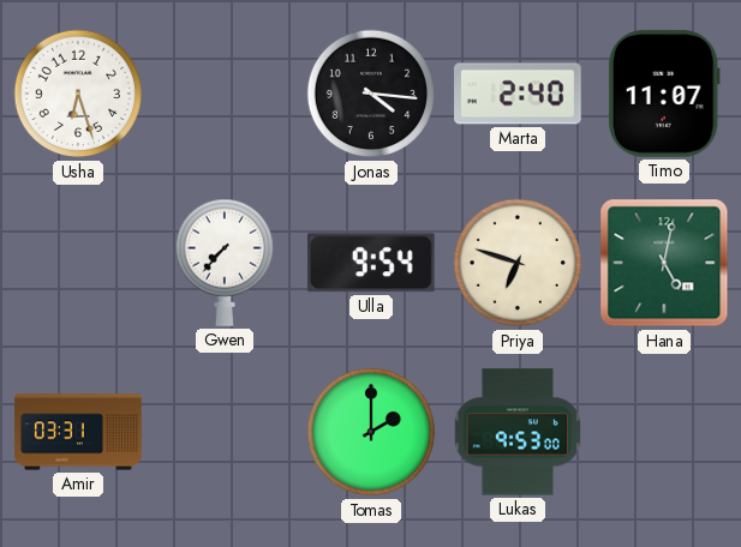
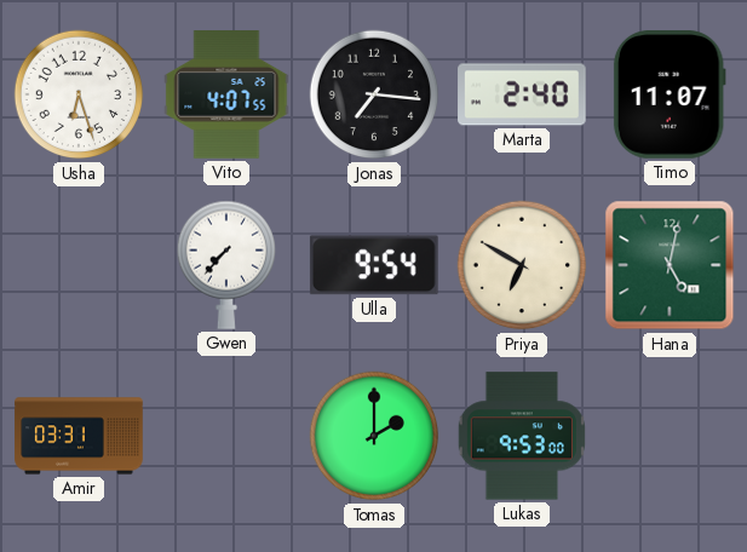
Vito: none -> 4:07
Jonas: 4:16 -> 7:16
Priya: 6:48 -> 6:50
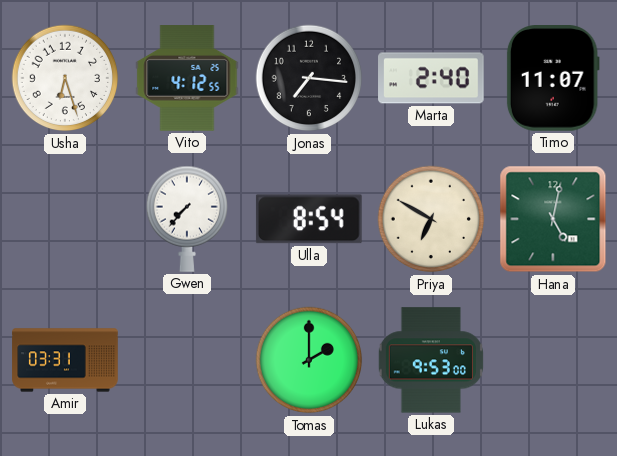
Vito: 4:07 -> 4:12
Ulla: 9:54 -> 8:54
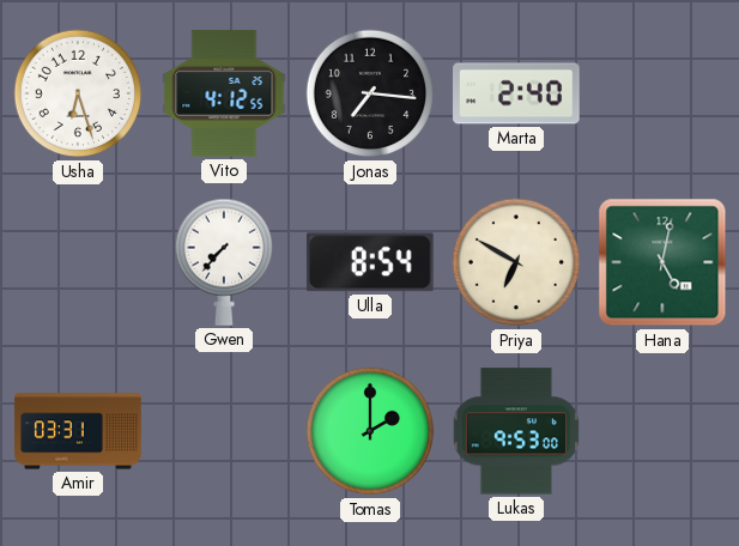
Timo: 11:07 -> none
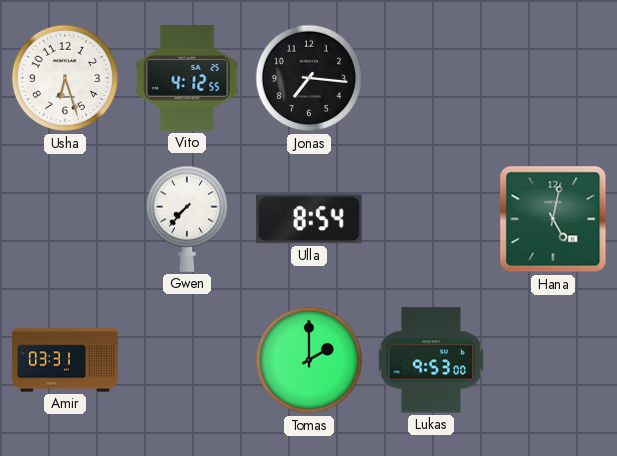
Marta: 2:40 -> none
Priya: 6:50 -> none
